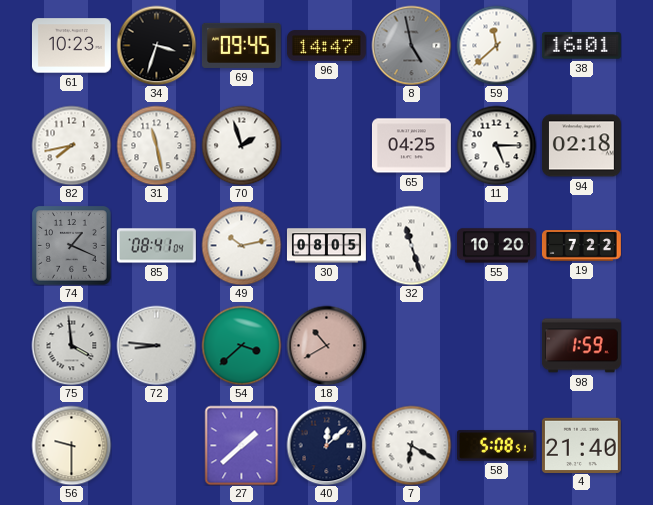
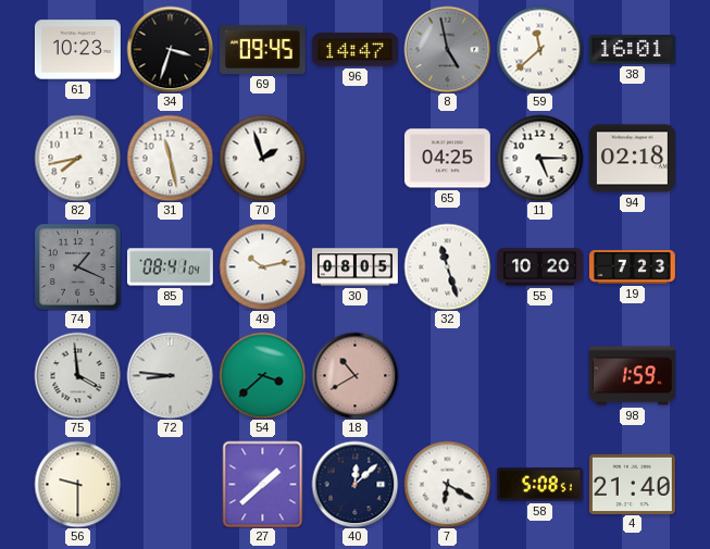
19: 7:22 -> 7:23
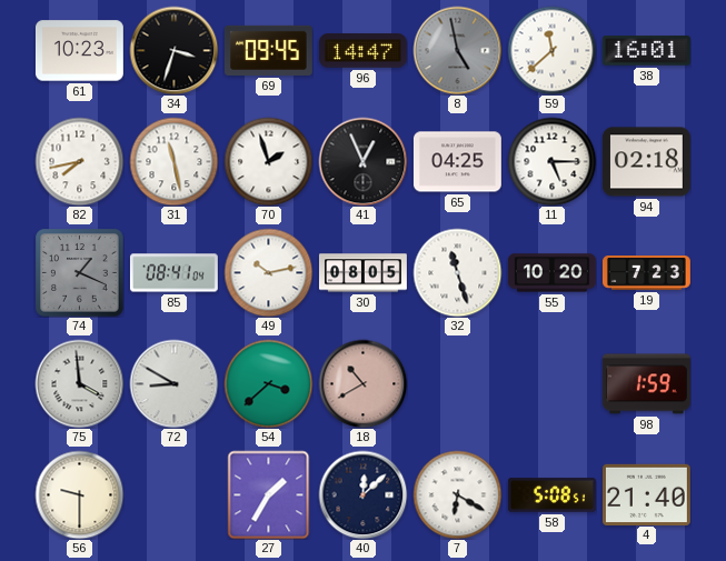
41: none -> 12:56
72: 8:46 -> 8:50
27: 1:38 -> 1:35
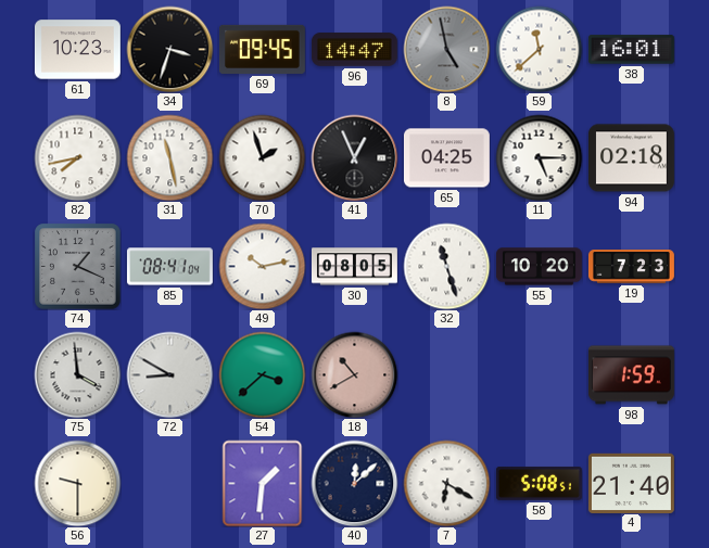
27: 1:35 -> 1:31
